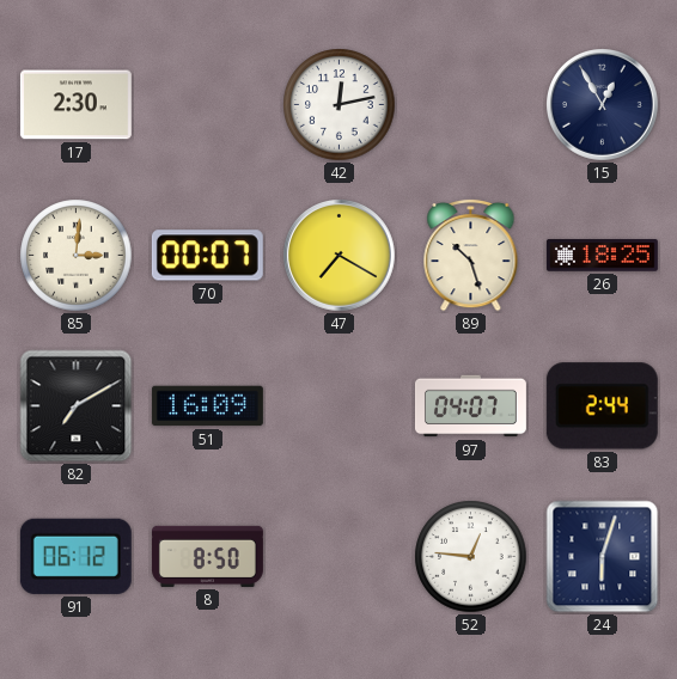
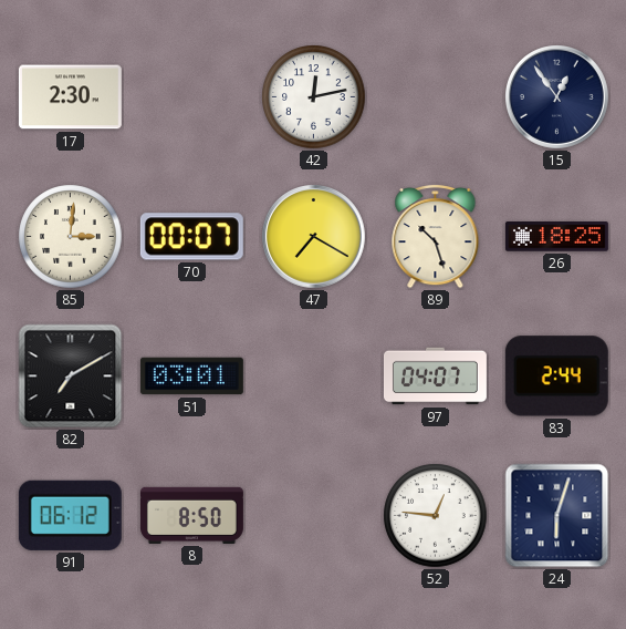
15: 12:55 -> 12:54
51: 16:09 -> 03:01
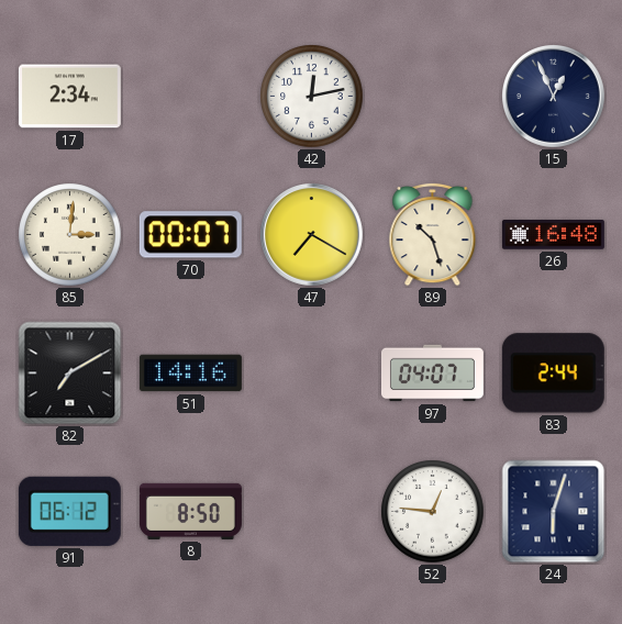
17: 2:30 -> 2:34
15: 12:54 -> 12:56
26: 18:25 -> 16:48
51: 03:01 -> 14:16
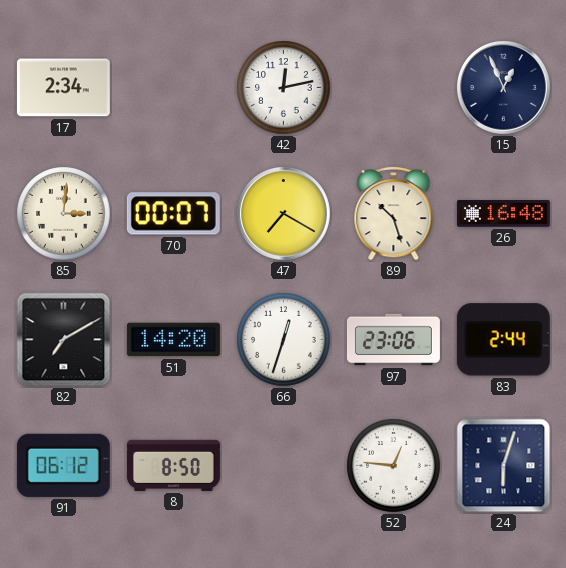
51: 14:16 -> 14:20
66: none -> 12:33
97: 04:07 -> 23:06
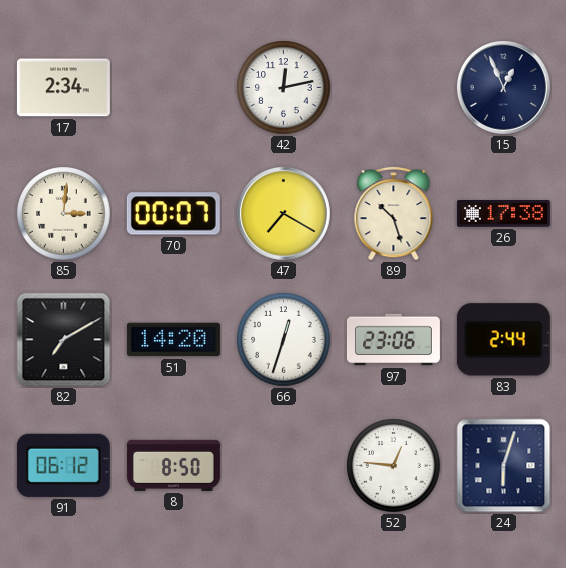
26: 16:48 -> 17:38
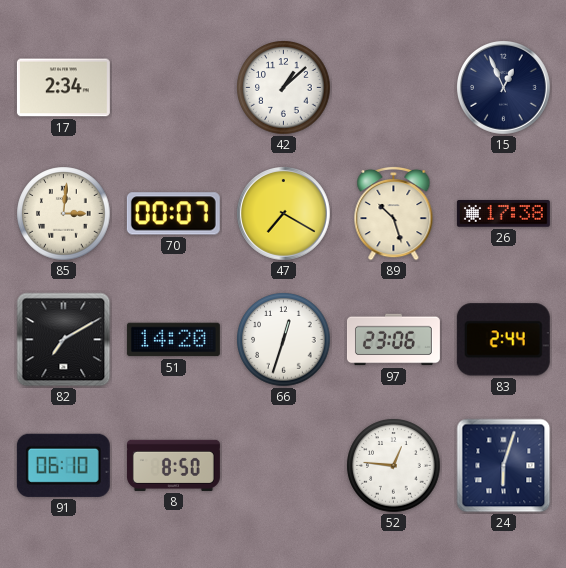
42: 12:13 -> 1:08
91: 06:12 -> 06:10
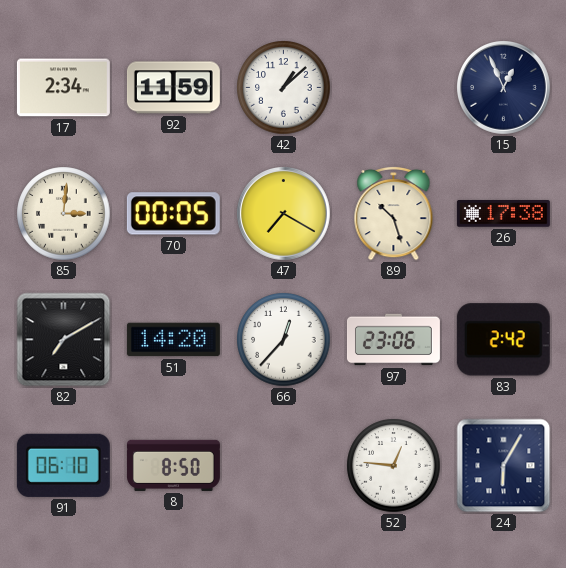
92: none -> 11:59
70: 00:07 -> 00:05
66: 12:33 -> 12:37
83: 2:44 -> 2:42
24: 6:03 -> 6:05
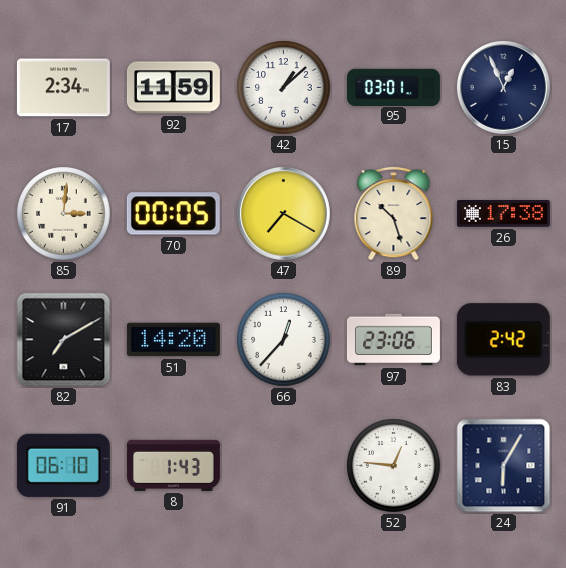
95: none -> 03:01
8: 8:50 -> 1:43
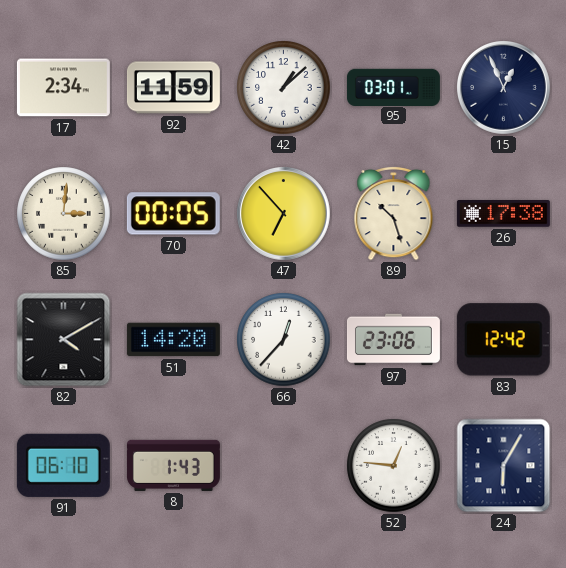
47: 7:20 -> 6:53
82: 7:10 -> 4:10
83: 2:42 -> 12:42
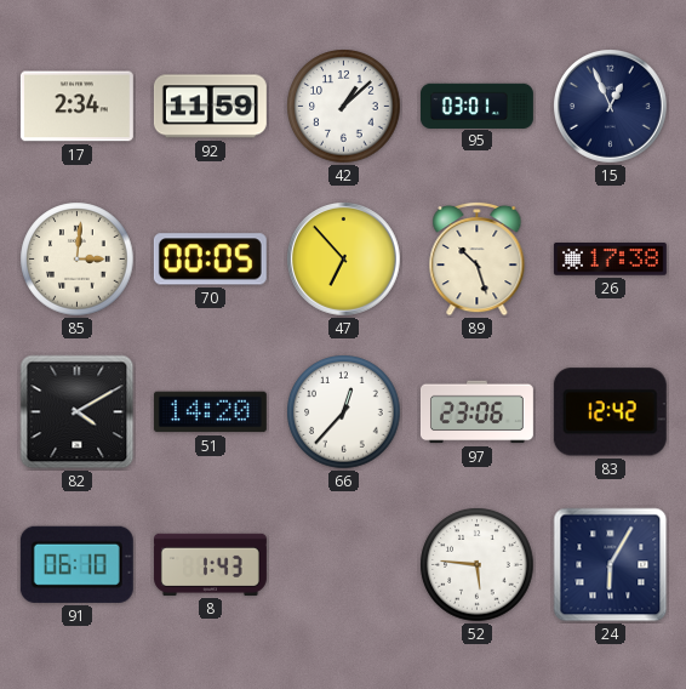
52: 12:46 -> 5:46
